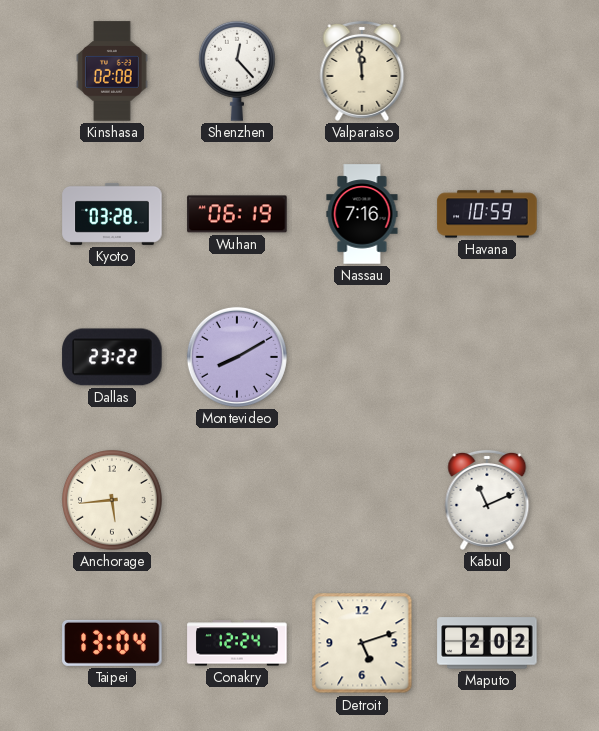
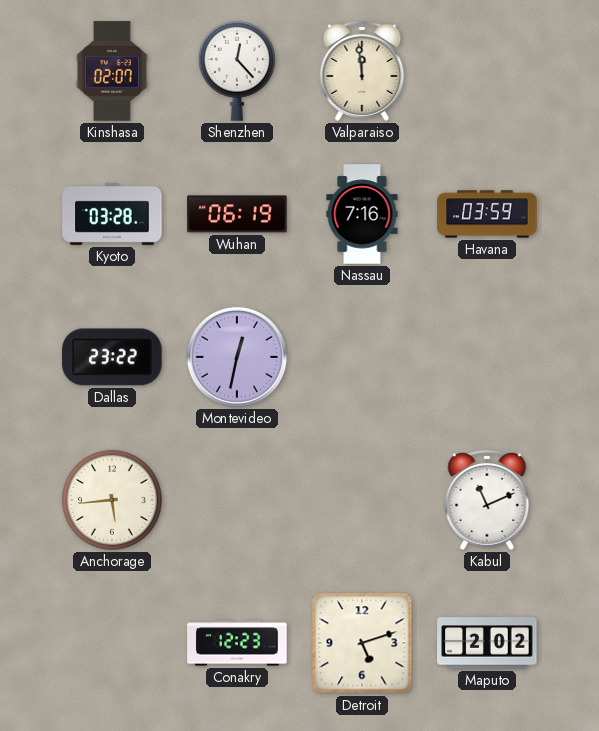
Kinshasa: 02:08 -> 02:07
Havana: 10:59 -> 03:59
Montevideo: 8:10 -> 12:32
Taipei: 13:04 -> none
Conakry: 12:24 -> 12:23
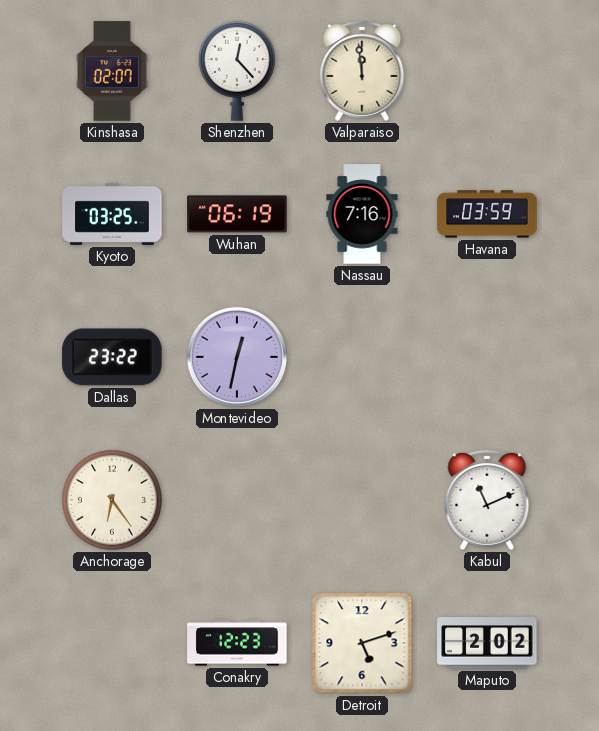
Kyoto: 03:28 -> 03:25
Anchorage: 5:44 -> 6:24
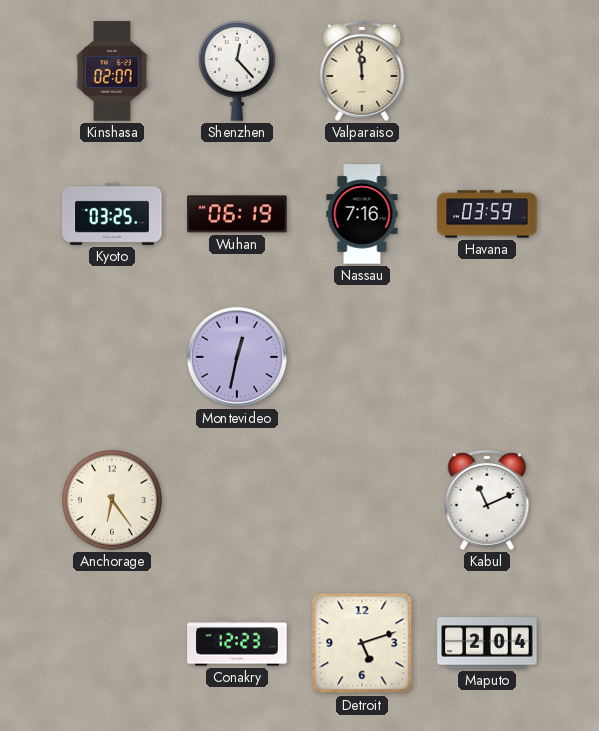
Dallas: 23:22 -> none
Maputo: 2:02 -> 2:04
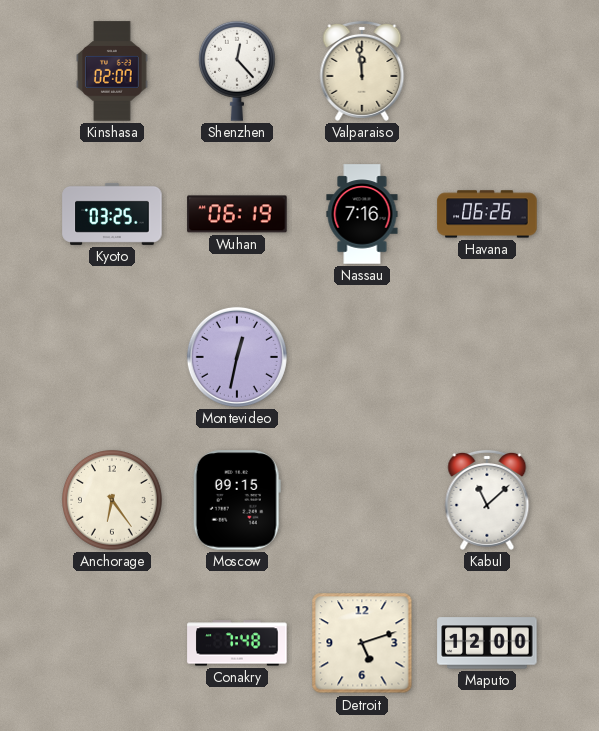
Havana: 03:59 -> 06:26
Moscow: none -> 09:15
Kabul: 11:11 -> 11:08
Conakry: 12:23 -> 7:48
Maputo: 2:04 -> 12:00
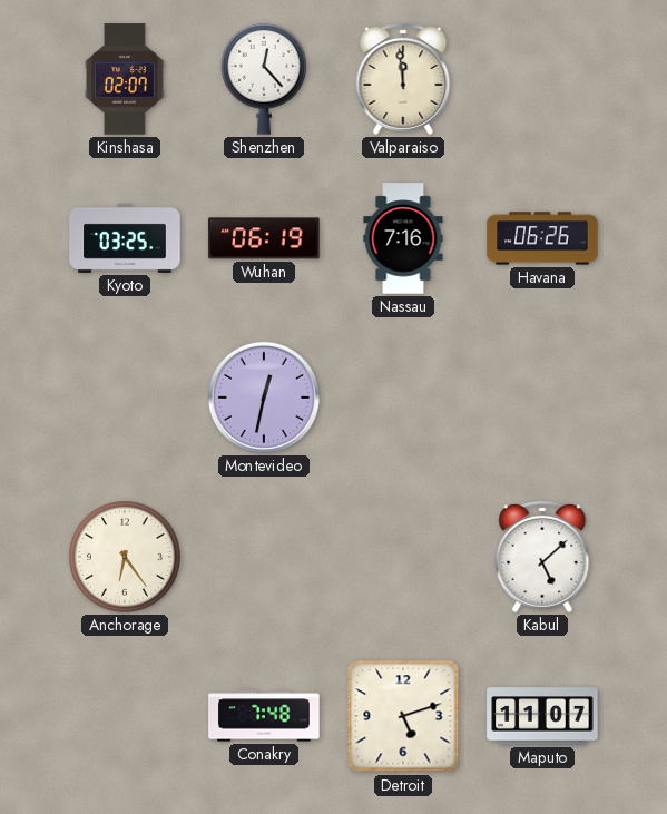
Moscow: 09:15 -> none
Kabul: 11:08 -> 5:08
Maputo: 12:00 -> 11:07
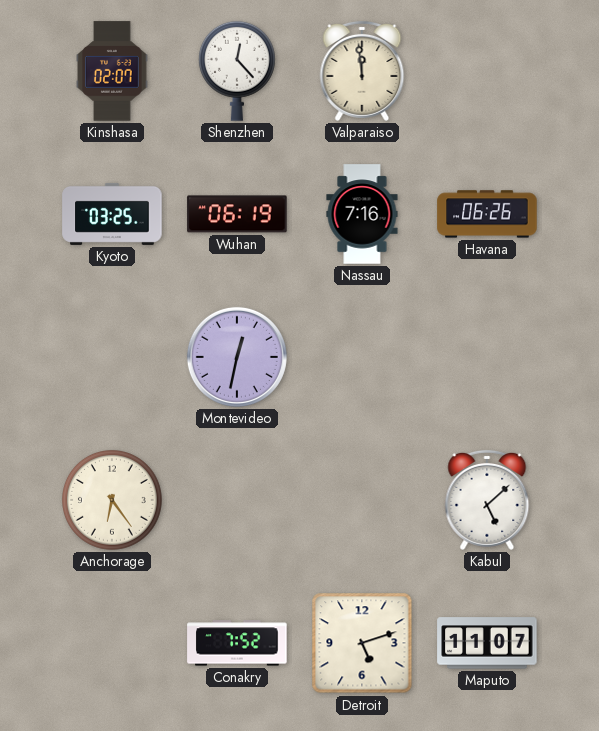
Conakry: 7:48 -> 7:52
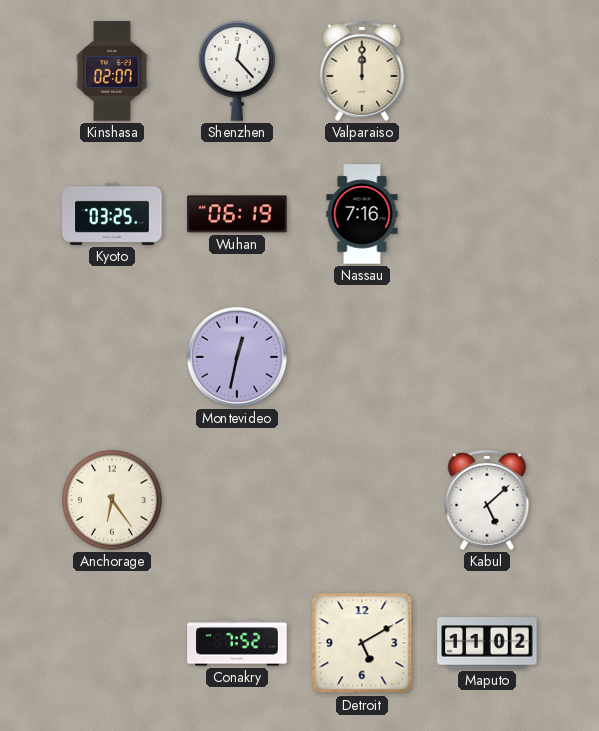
Valparaiso: 11:59 -> 12:00
Havana: 06:26 -> none
Detroit: 5:12 -> 5:10
Maputo: 11:07 -> 11:02
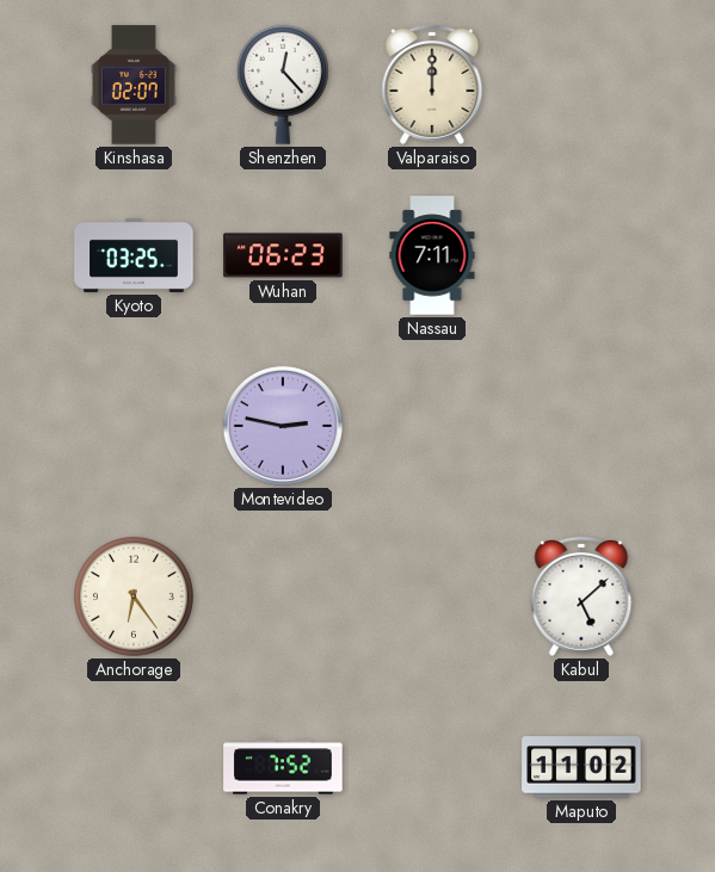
Wuhan: 06:19 -> 06:23
Nassau: 7:16 -> 7:11
Montevideo: 12:32 -> 2:47
Detroit: 5:10 -> none
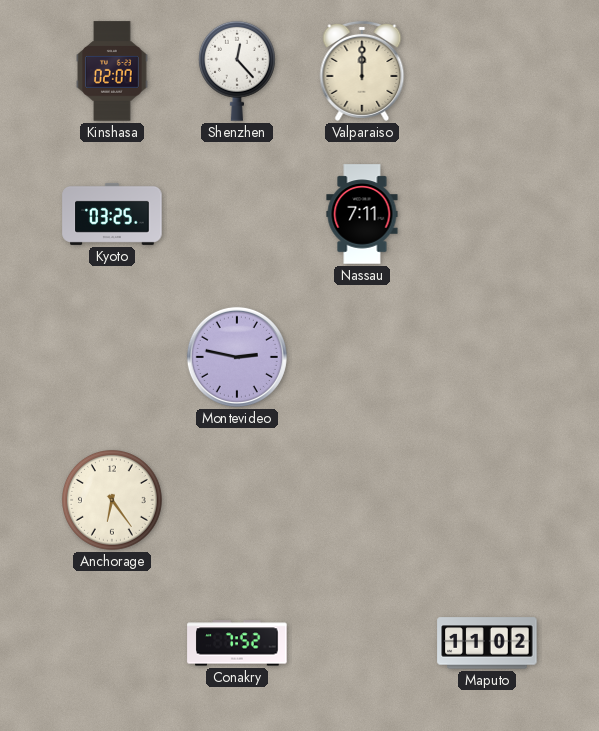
Wuhan: 06:23 -> none
Kabul: 5:08 -> none
